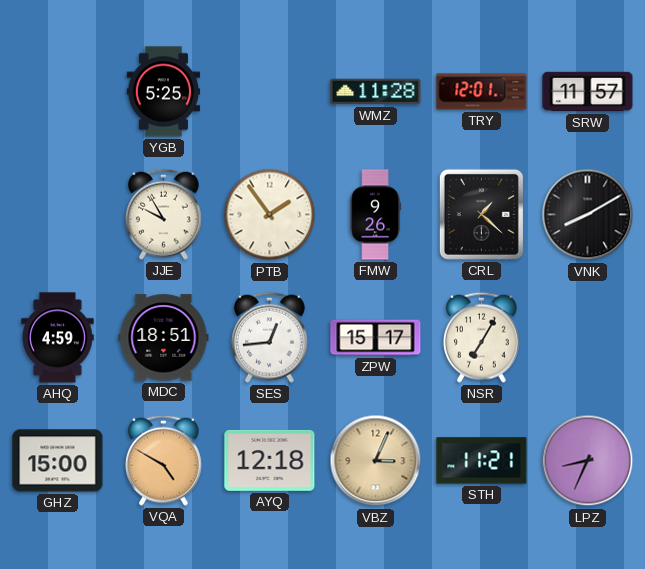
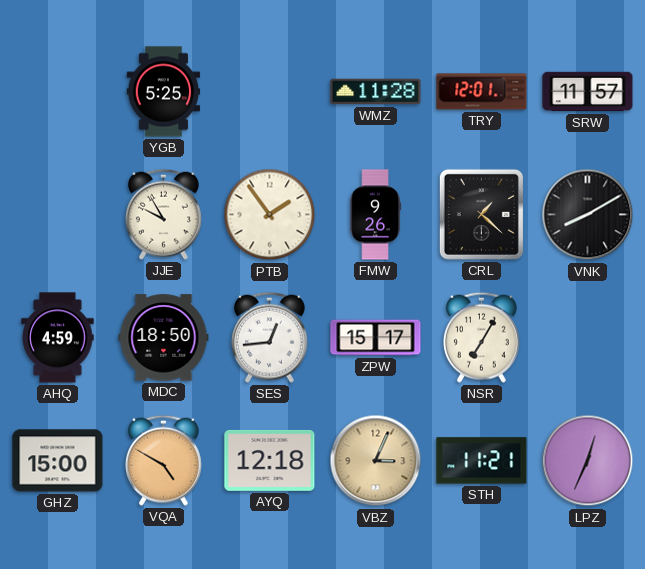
MDC: 18:51 -> 18:50
LPZ: 8:34 -> 12:34
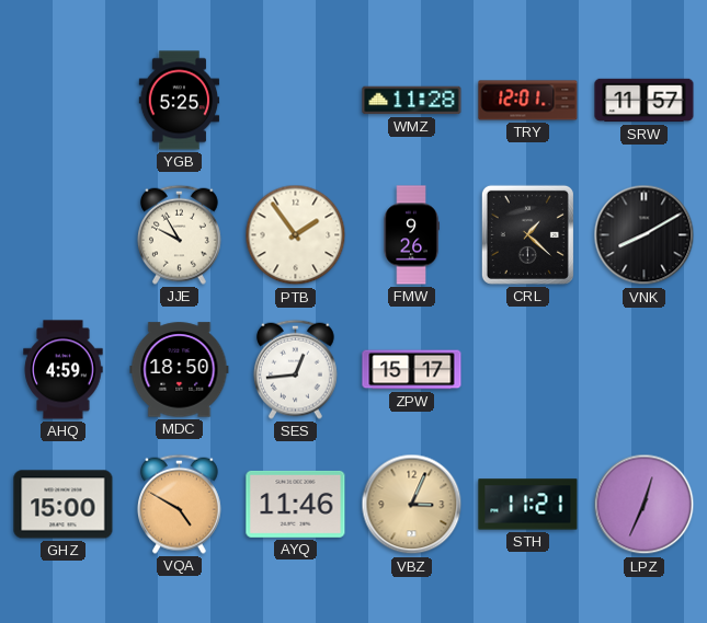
NSR: 7:05 -> none
AYQ: 12:18 -> 11:46
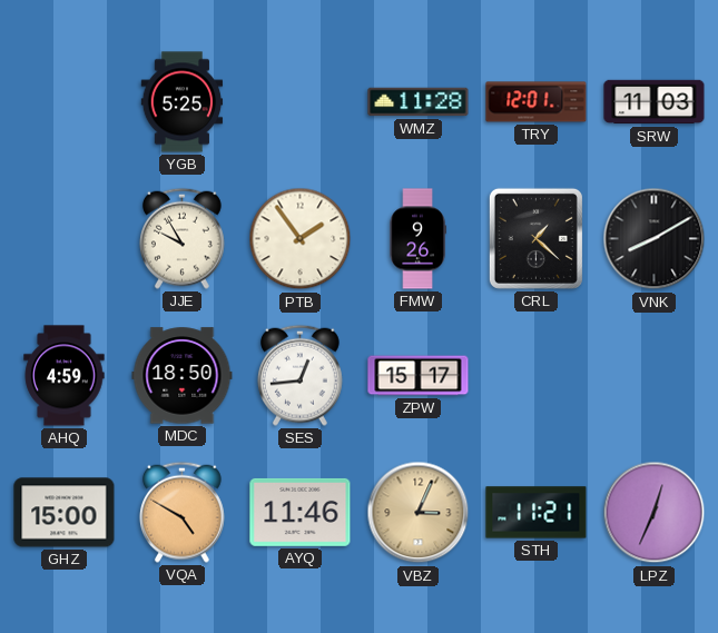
SRW: 11:57 -> 11:03
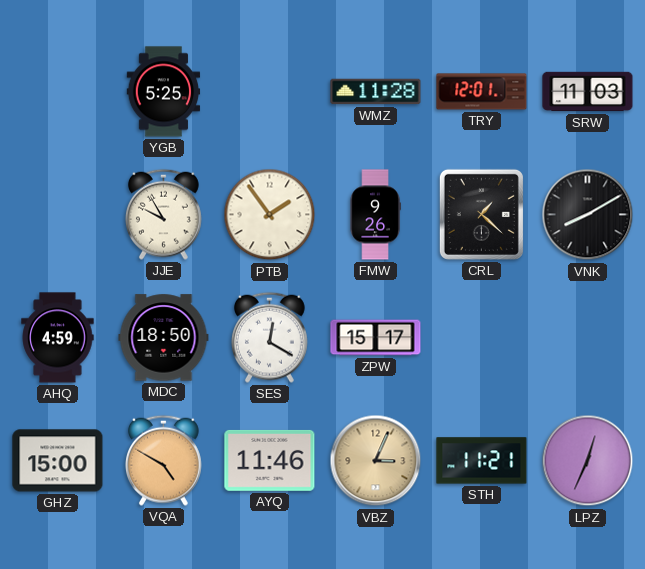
SES: 12:44 -> 12:20
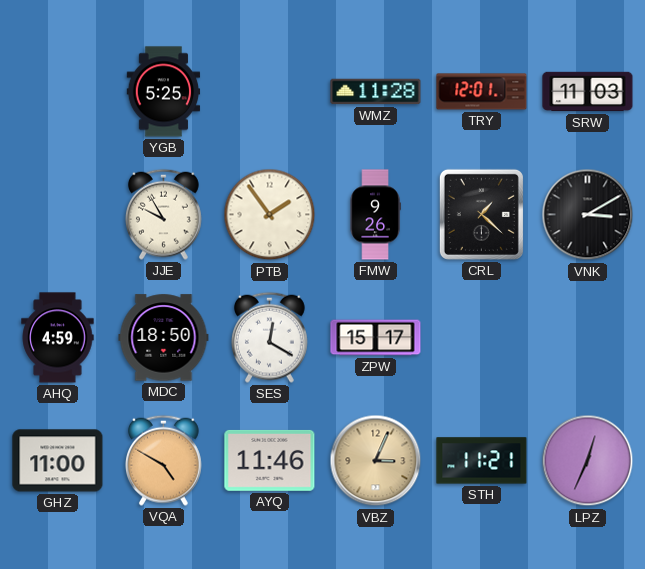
VNK: 8:10 -> 3:10
GHZ: 15:00 -> 11:00
